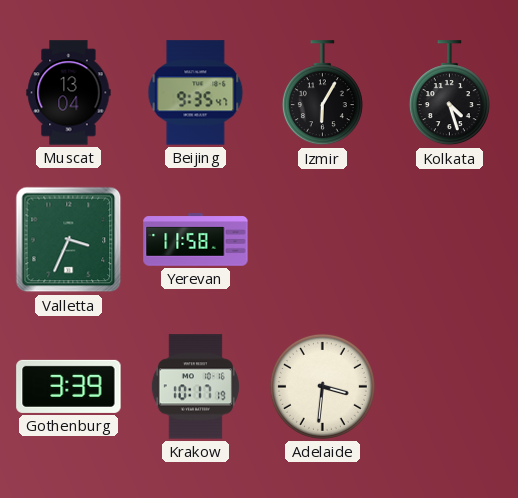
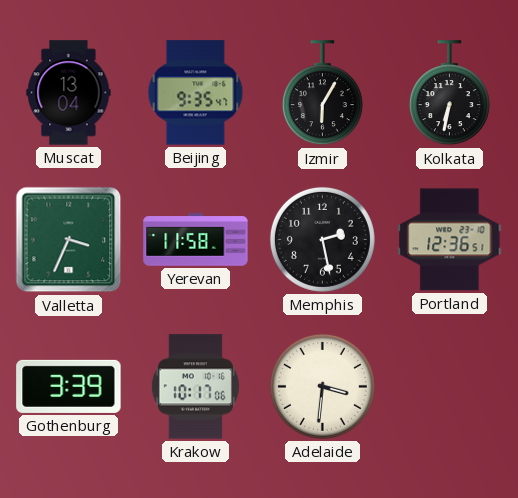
Kolkata: 4:27 -> 6:32
Memphis: none -> 2:28
Portland: none -> 12:36
Krakow: 10:17:19 -> 10:17:06
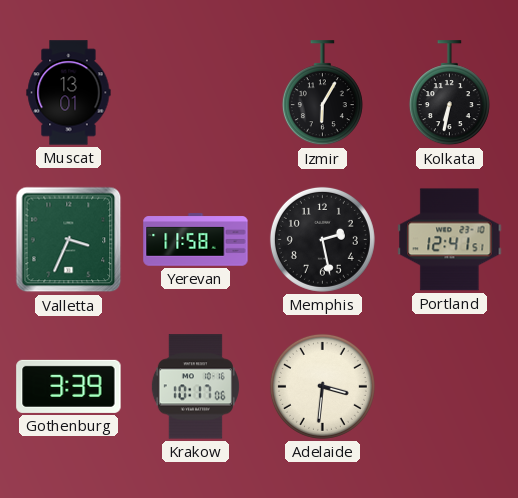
Muscat: 13:04 -> 13:01
Beijing: 9:35 -> none
Portland: 12:36 -> 12:41
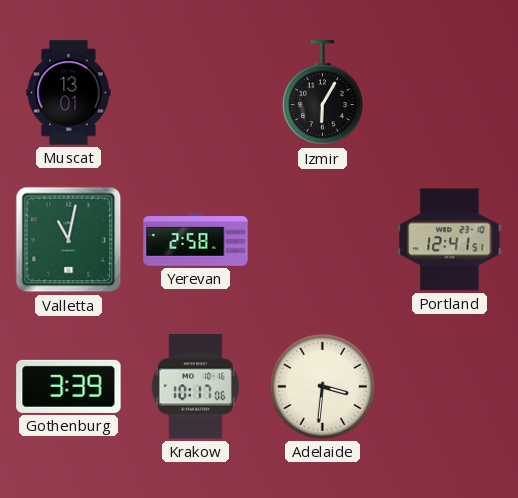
Kolkata: 6:32 -> none
Valletta: 3:34 -> 11:02
Yerevan: 11:58 -> 2:58
Memphis: 2:28 -> none
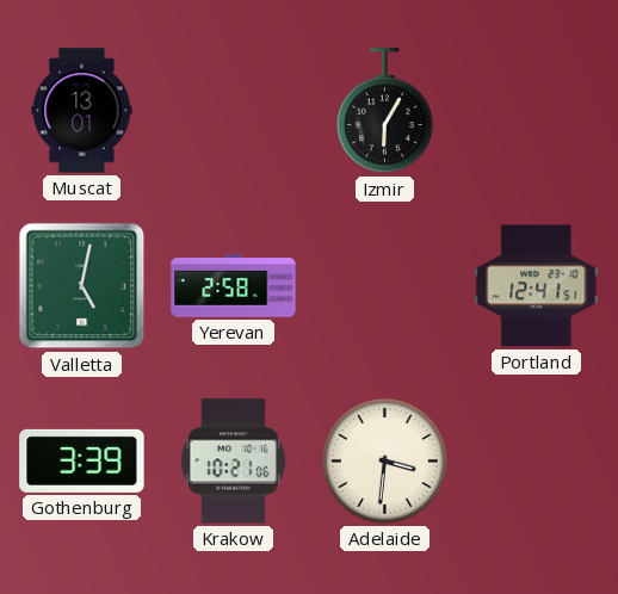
Valletta: 11:02 -> 5:02
Krakow: 10:17 -> 10:21
